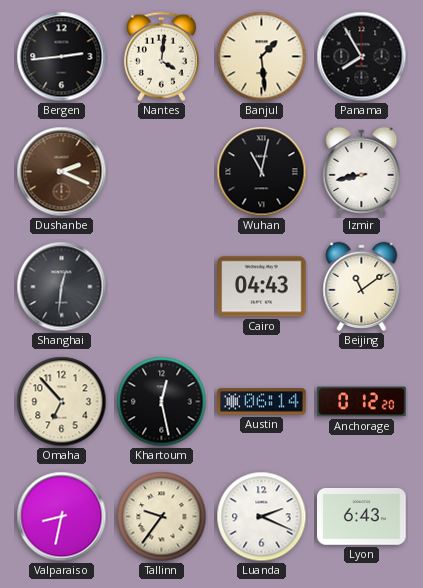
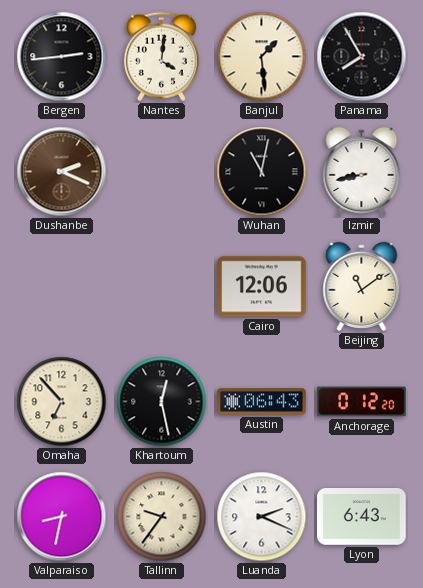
Shanghai: 12:31 -> none
Cairo: 04:43 -> 12:06
Austin: 06:14 -> 06:43
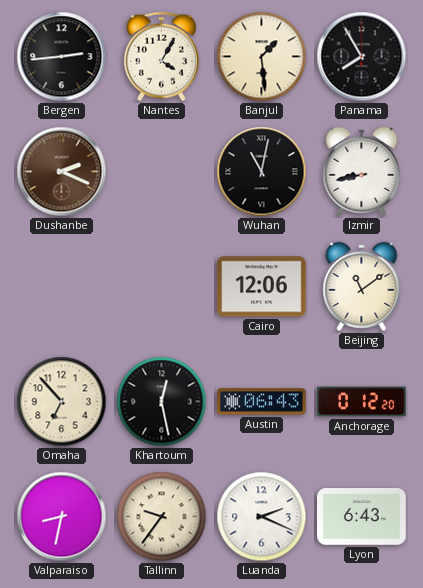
Nantes: 4:01 -> 4:05
